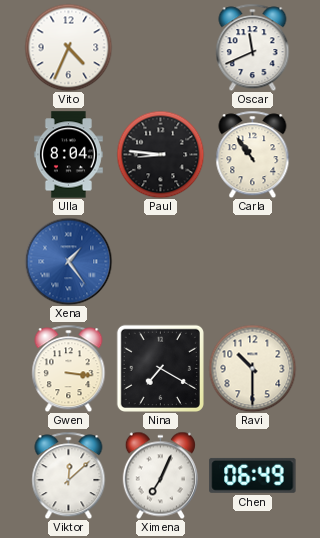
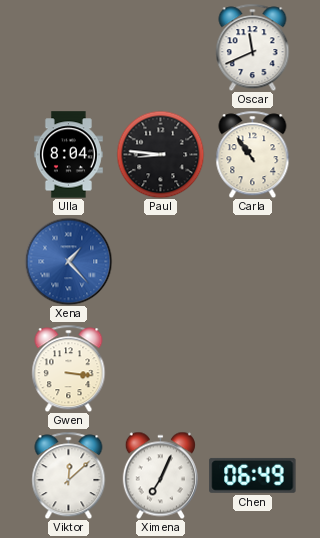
Vito: 4:34 -> none
Xena: 1:24 -> 1:23
Nina: 7:20 -> none
Ravi: 10:30 -> none
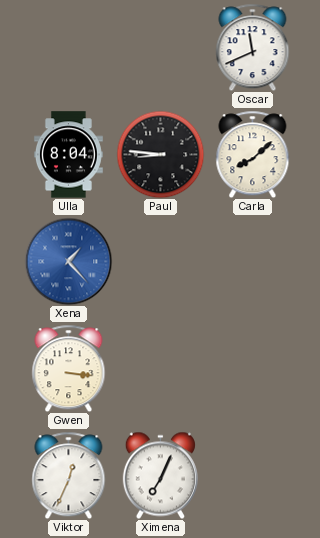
Carla: 10:54 -> 8:08
Viktor: 12:08 -> 12:34
Chen: 06:49 -> none
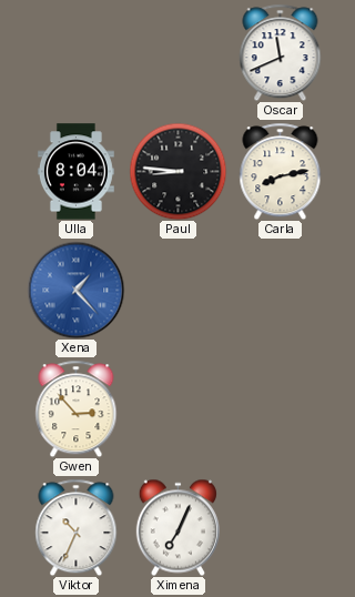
Carla: 8:08 -> 8:13
Gwen: 3:16 -> 2:53
Viktor: 12:34 -> 10:34
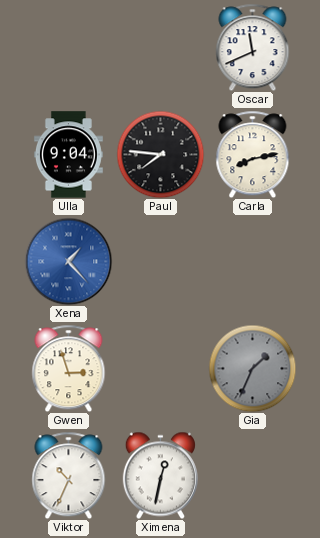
Ulla: 8:04 -> 9:04
Paul: 8:46 -> 7:46
Gwen: 2:53 -> 2:57
Gia: none -> 1:34
Ximena: 7:04 -> 12:32
